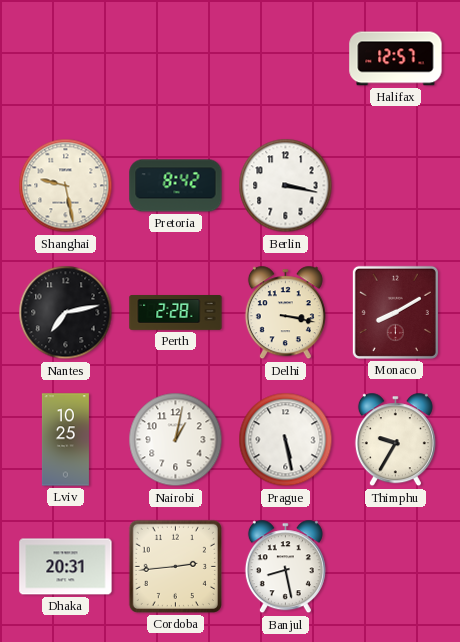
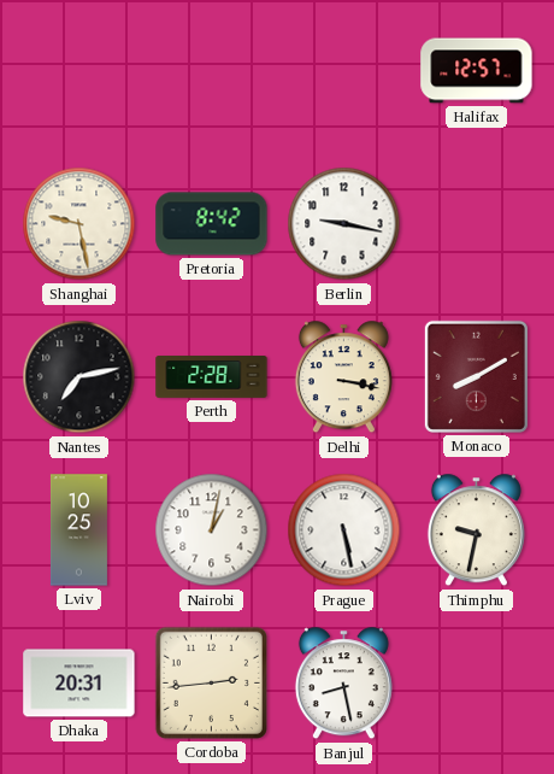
Berlin: 3:17 -> 9:17
Thimphu: 9:35 -> 9:32
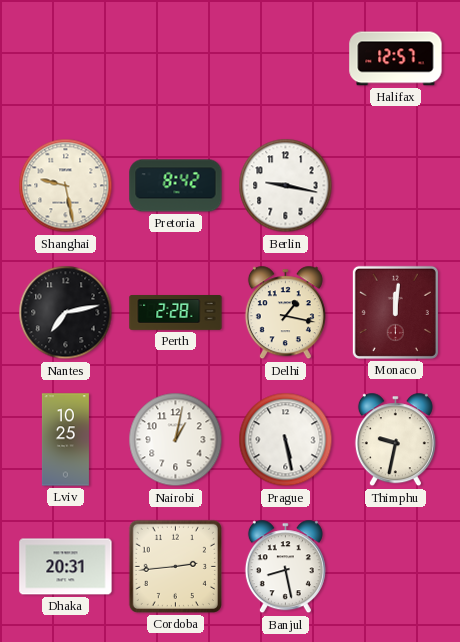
Delhi: 3:17 -> 1:17
Monaco: 8:10 -> 12:01
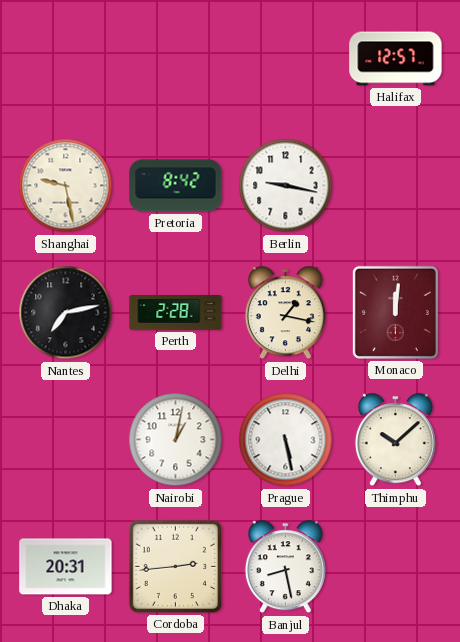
Lviv: 10:25 -> none
Thimphu: 9:32 -> 10:08
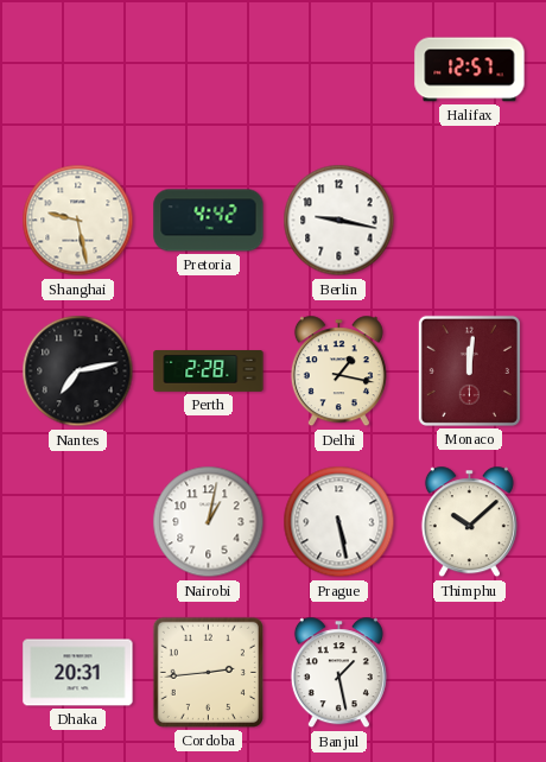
Pretoria: 8:42 -> 4:42
Banjul: 8:28 -> 1:28
